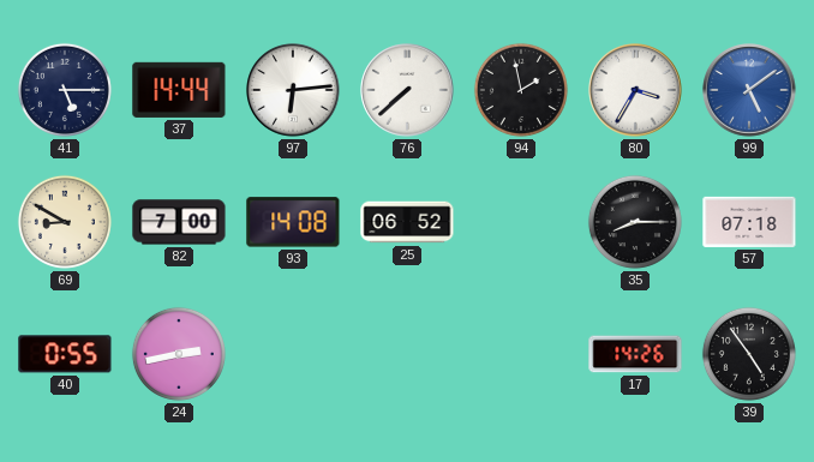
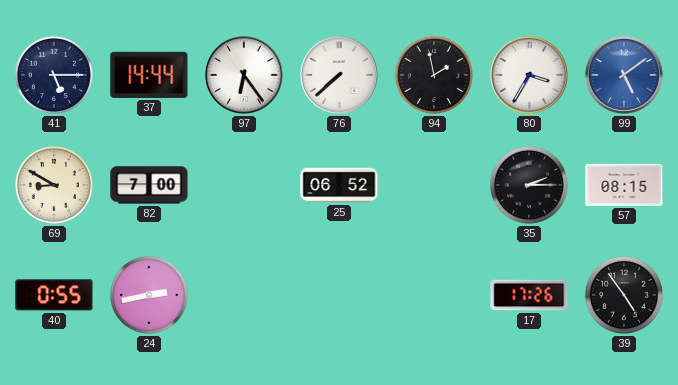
97: 6:14 -> 6:24
93: 14:08 -> none
35: 8:15 -> 2:15
57: 07:18 -> 08:15
17: 14:26 -> 17:26
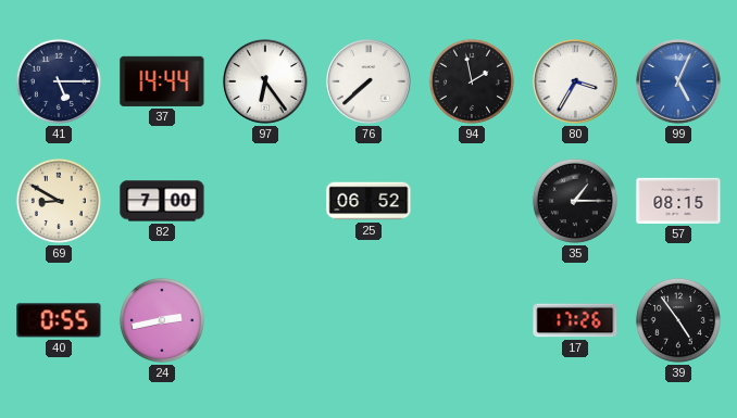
99: 5:09 -> 5:04
35: 2:15 -> 1:15
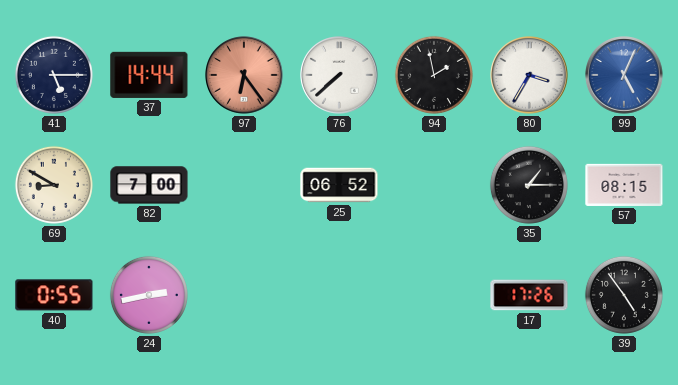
97 dial: white -> salmon
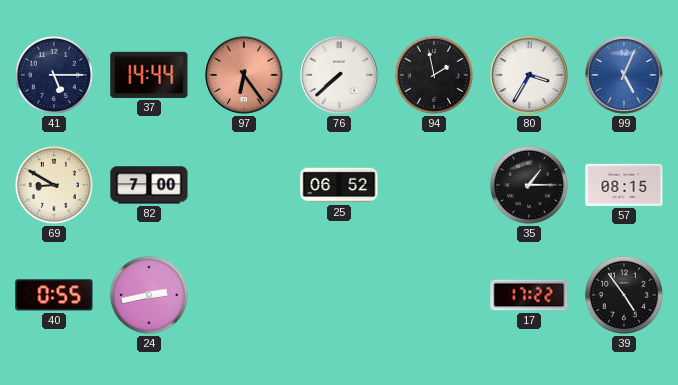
17: 17:26 -> 17:22
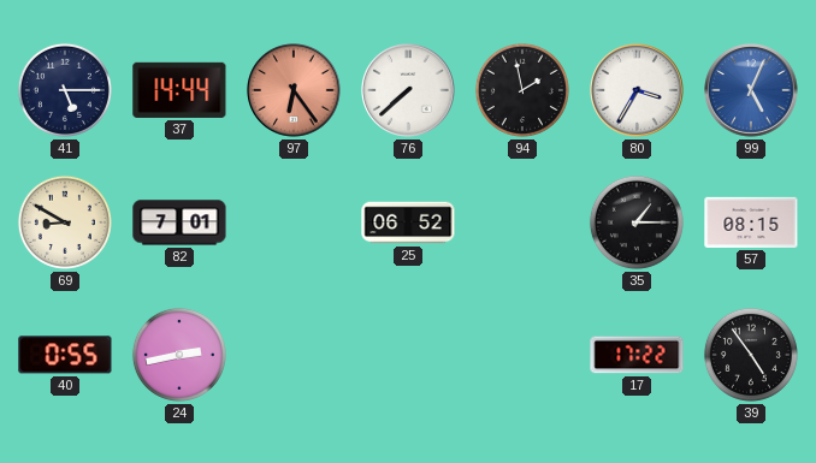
82: 7:00 -> 7:01
